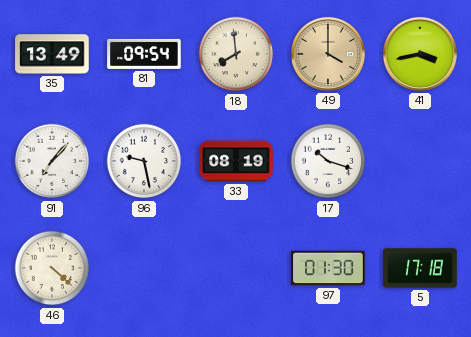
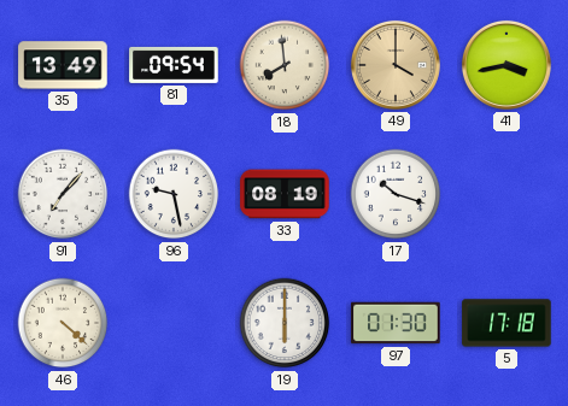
19: none -> 6:00
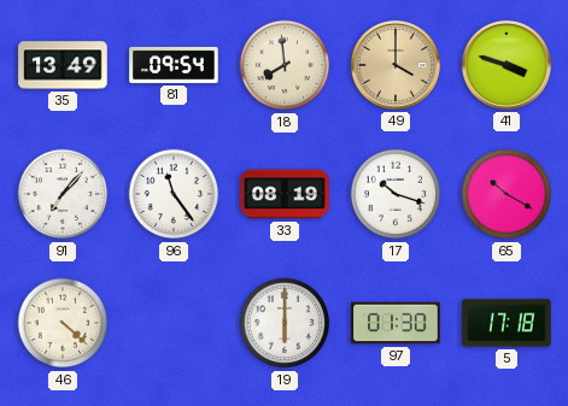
41: 3:43 -> 3:48
96: 9:28 -> 11:24
65: none -> 10:20
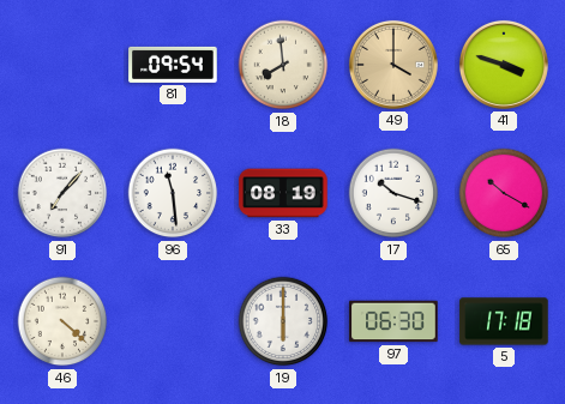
35: 13:49 -> none
96: 11:24 -> 11:29
97: 01:30 -> 06:30
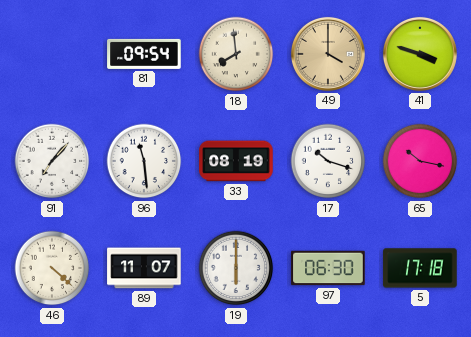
65: 10:20 -> 10:17
89: none -> 11:07
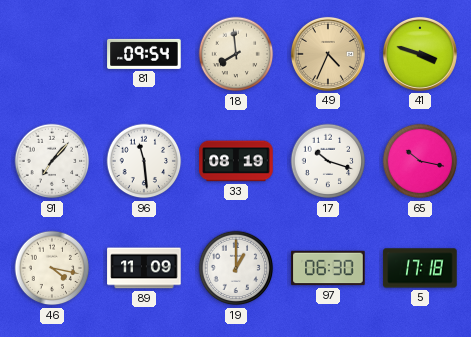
49: 4:00 -> 4:34
46: 4:22 -> 4:17
89: 11:07 -> 11:09
19: 6:00 -> 1:00
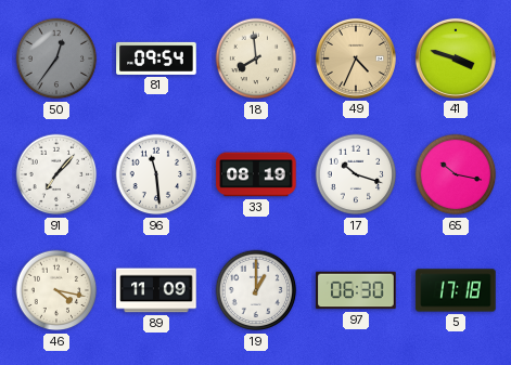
50: none -> 12:36
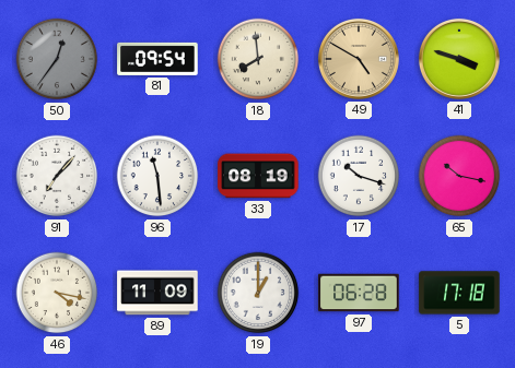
49: 4:34 -> 4:50
97: 06:30 -> 06:28
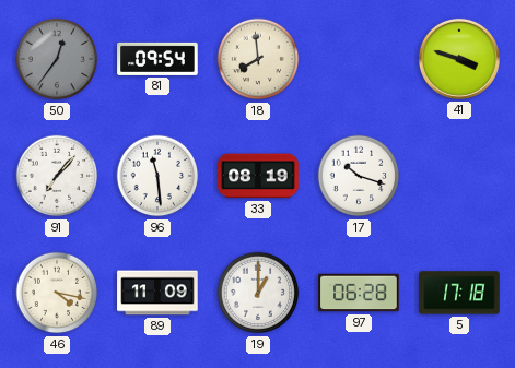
49: 4:50 -> none
65: 10:17 -> none
